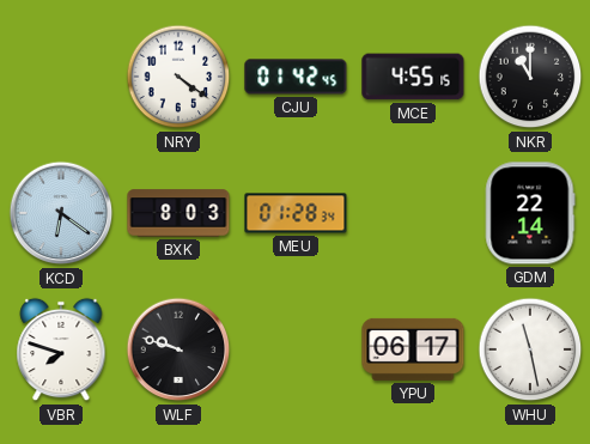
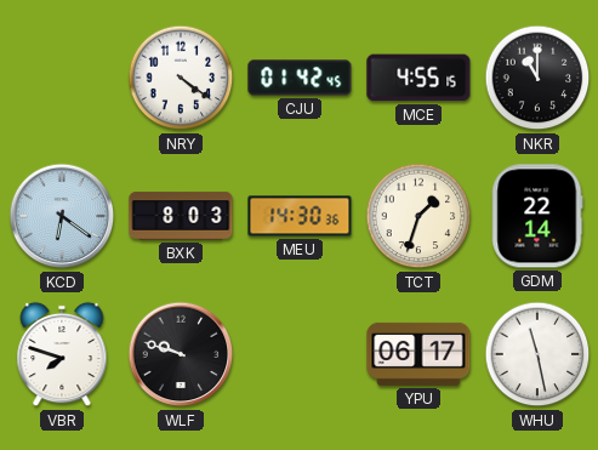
MEU: 01:28 -> 14:30
TCT: none -> 1:33
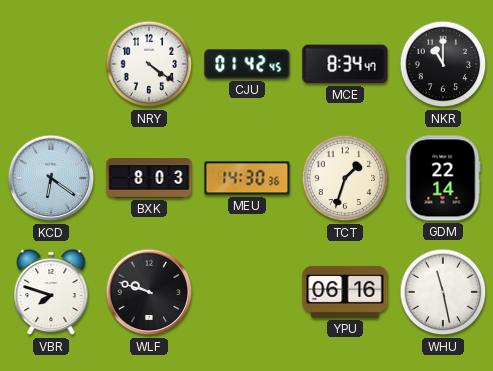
MCE: 4:55 -> 8:34
YPU: 06:17 -> 06:16
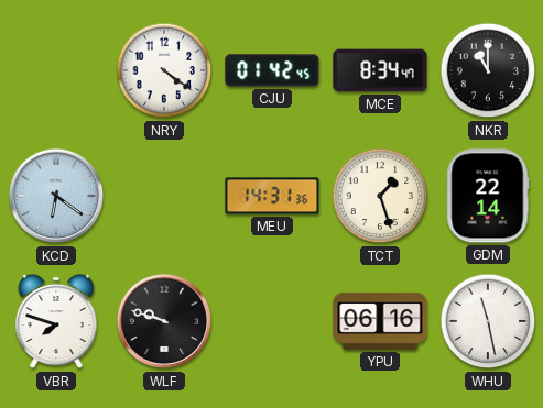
BXK: 8:03 -> none
MEU: 14:30 -> 14:31
TCT: 1:33 -> 1:27
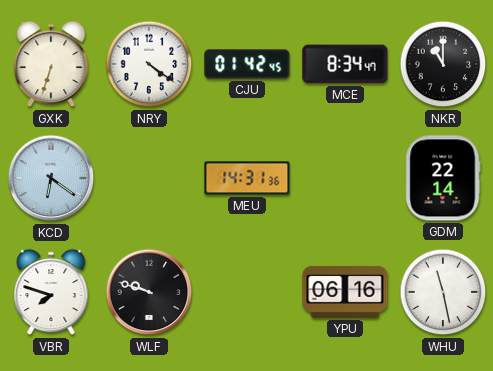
GXK: none -> 6:33
TCT: 1:27 -> none
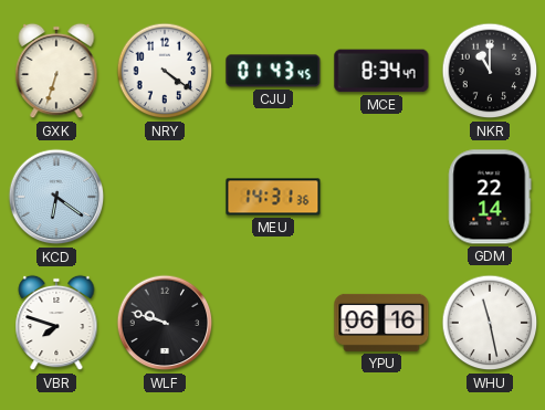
CJU: 01:42 -> 01:43
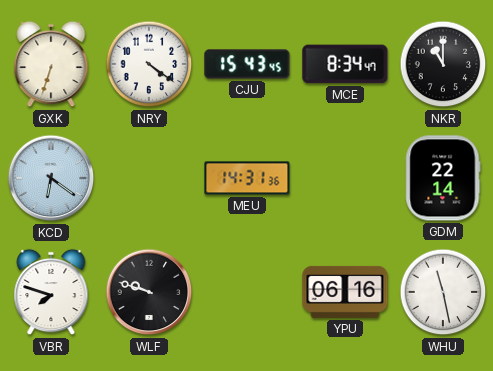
CJU: 01:43 -> 15:43
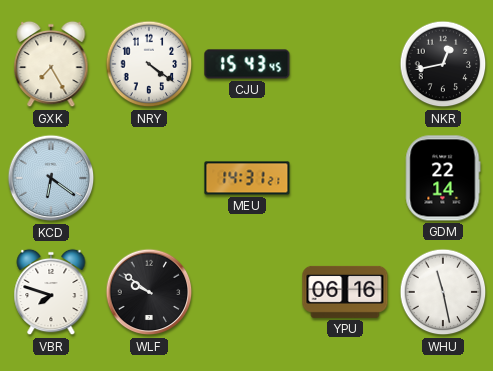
GXK: 6:33 -> 7:25
MCE: 8:34 -> none
NKR: 11:00 -> 12:43
MEU: 14:31:36 -> 14:31:21
WLF: 9:48 -> 9:51
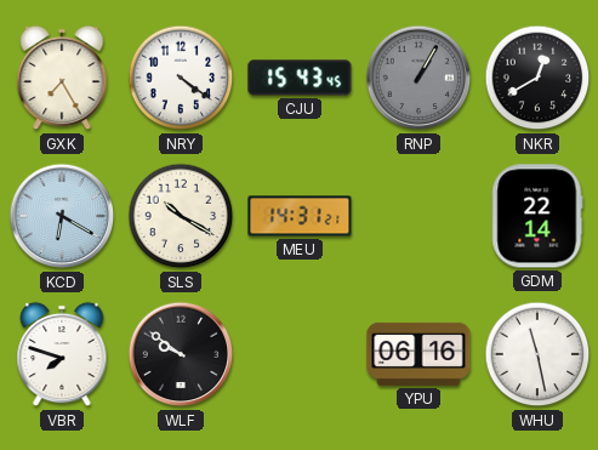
RNP: none -> 1:05
NKR: 12:43 -> 12:40
KCD: 6:21 -> 6:20
SLS: none -> 10:20
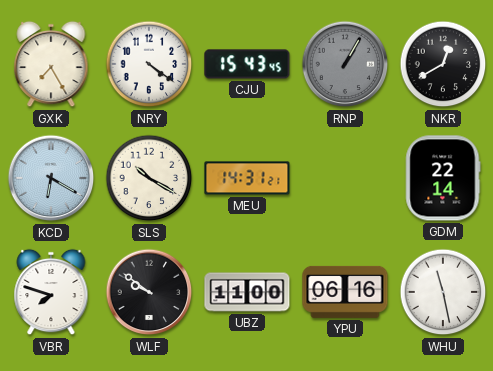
UBZ: none -> 11:00
